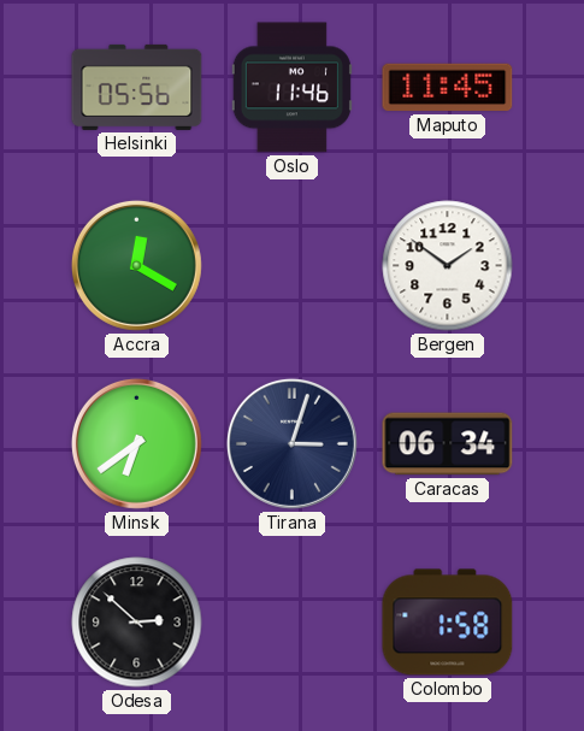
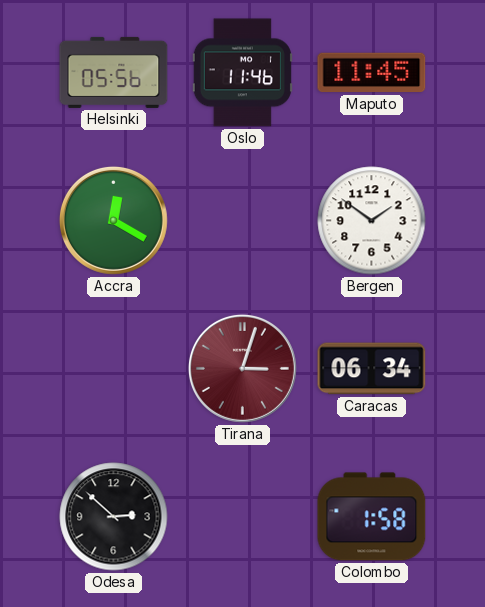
Minsk: 6:39 -> none
Tirana dial: navy -> burgundy
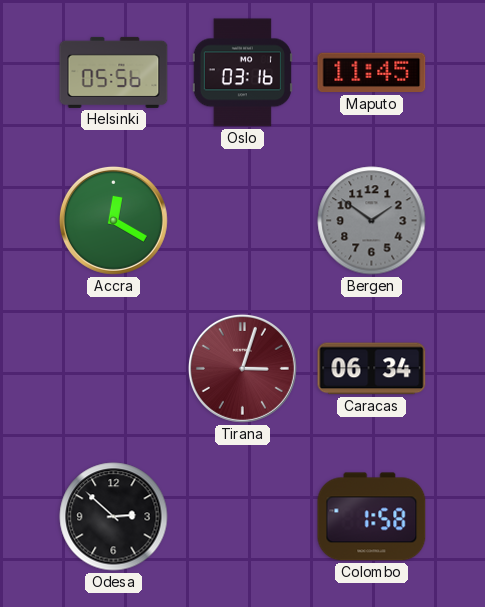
Oslo: 11:46 -> 03:16
Bergen dial: white -> grey
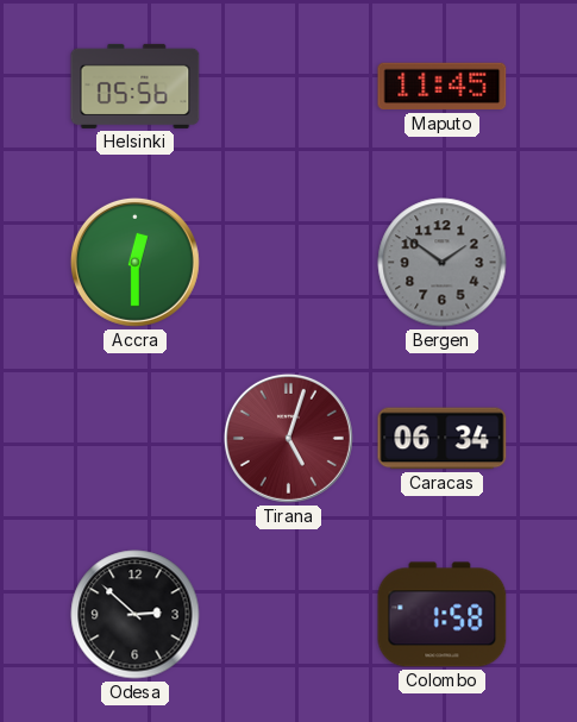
Oslo: 03:16 -> none
Accra: 12:20 -> 12:30
Tirana: 3:03 -> 5:03
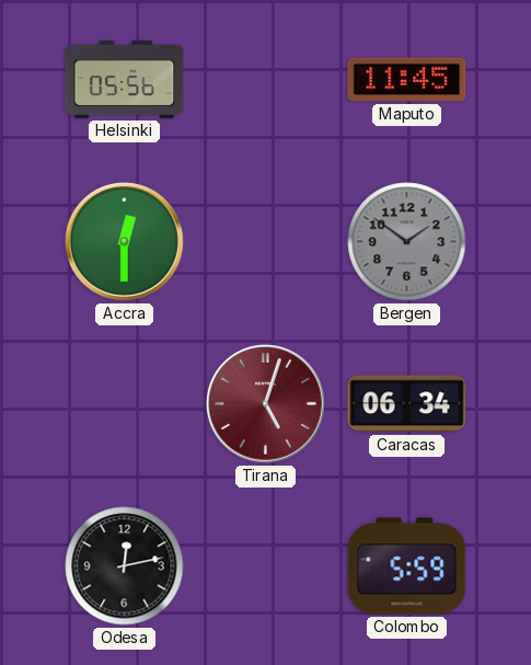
Odesa: 2:52 -> 12:13
Colombo: 1:58 -> 5:59
